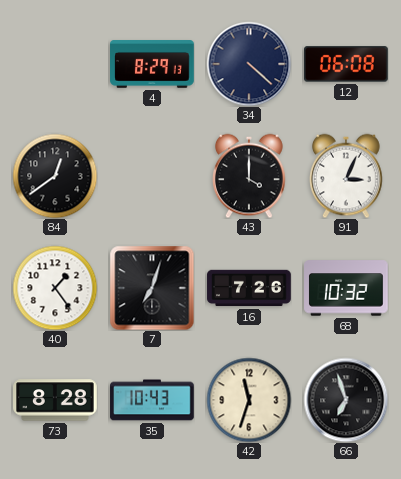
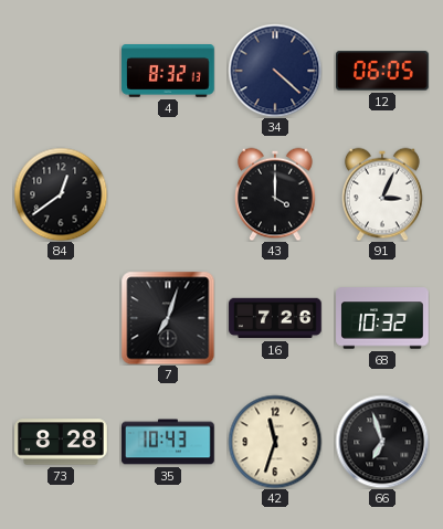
4: 8:29 -> 8:32
12: 06:08 -> 06:05
40: 1:24 -> none
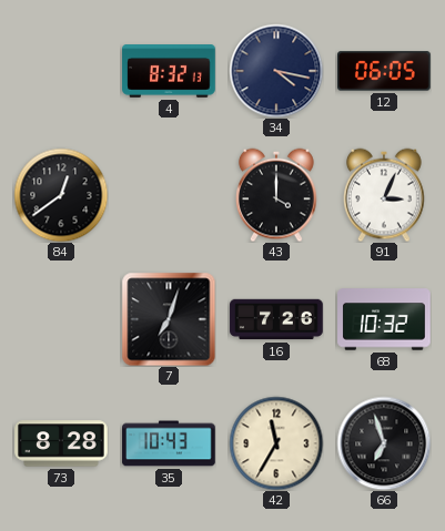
34: 4:22 -> 4:17
42: 11:33 -> 11:35
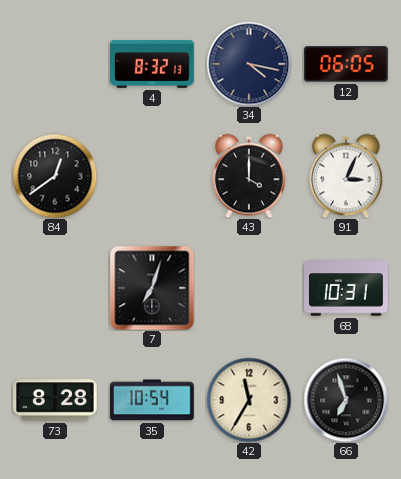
16: 7:26 -> none
68: 10:32 -> 10:31
35: 10:43 -> 10:54
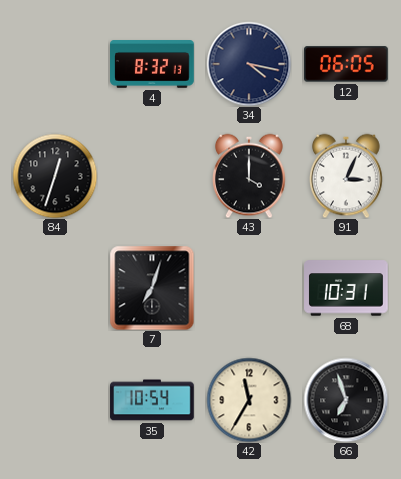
84: 12:39 -> 12:33
73: 8:28 -> none
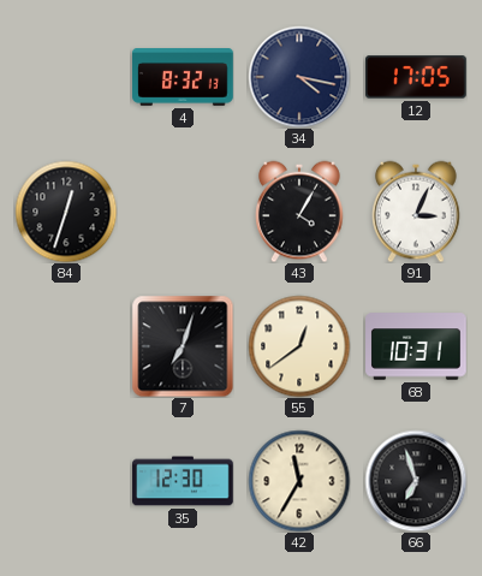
12: 06:05 -> 17:05
43: 4:00 -> 4:05
55: none -> 12:39
35: 10:54 -> 12:30
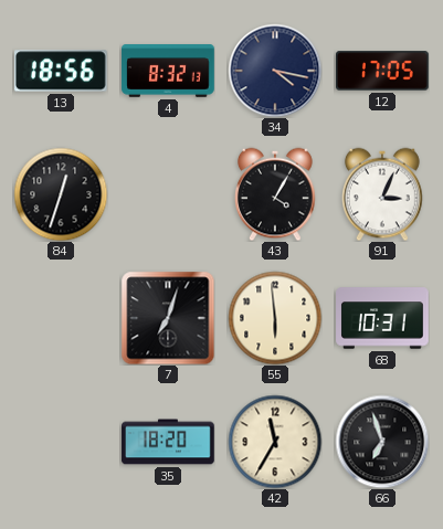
13: none -> 18:56
55: 12:39 -> 5:59
35: 12:30 -> 18:20
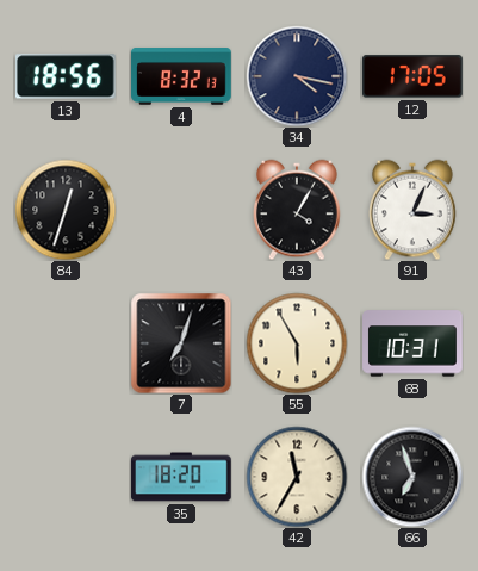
55: 5:59 -> 5:55
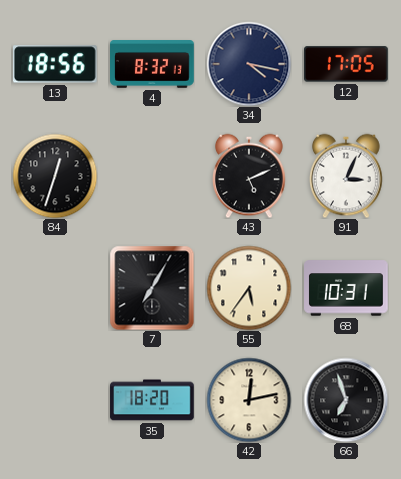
43: 4:05 -> 5:11
7: 7:03 -> 7:05
55: 5:55 -> 5:36
42: 11:35 -> 12:13
